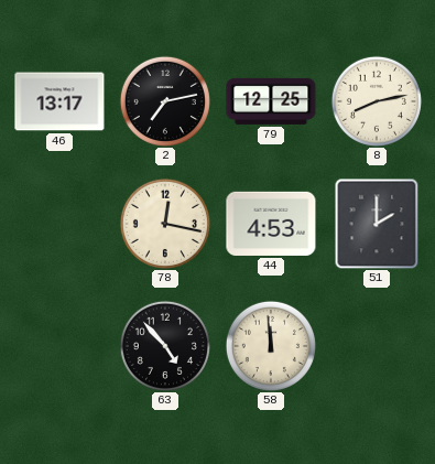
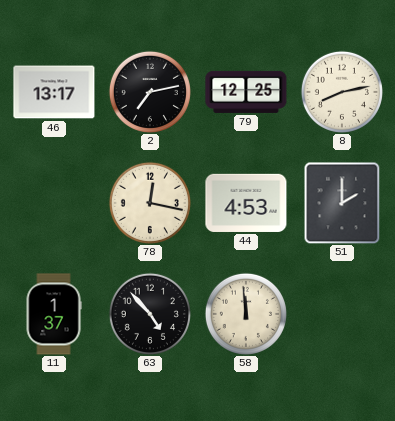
11: none -> 1:37
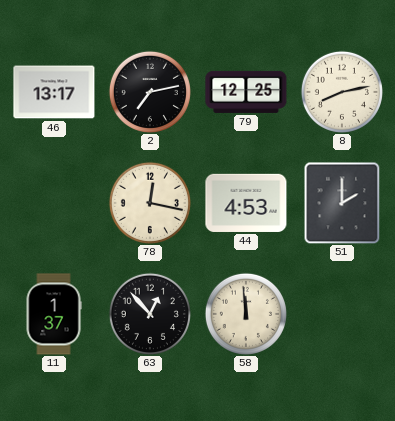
63: 4:53 -> 12:53
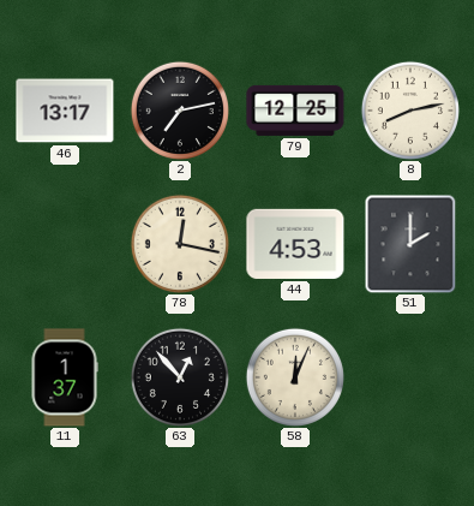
58: 11:59 -> 12:04
